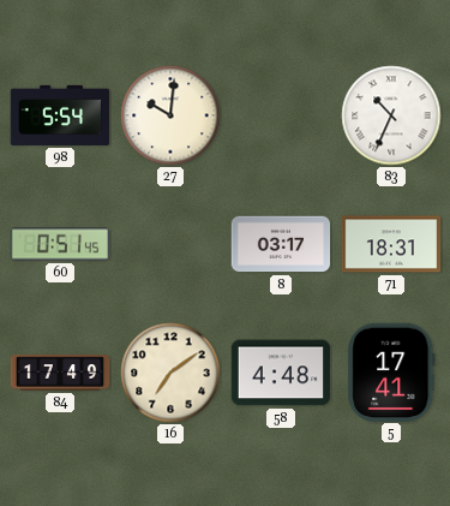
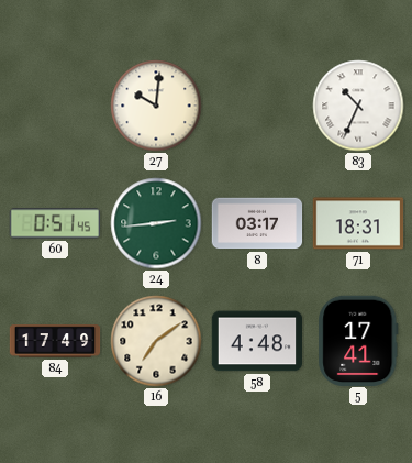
98: 5:54 -> none
24: none -> 2:44
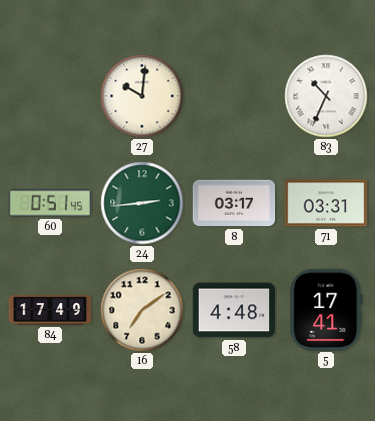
71: 18:31 -> 03:31
